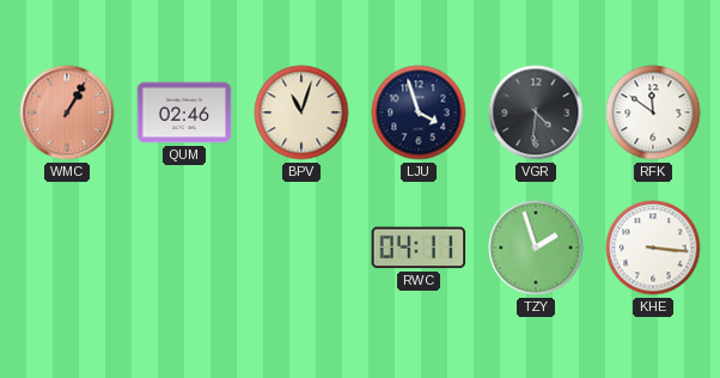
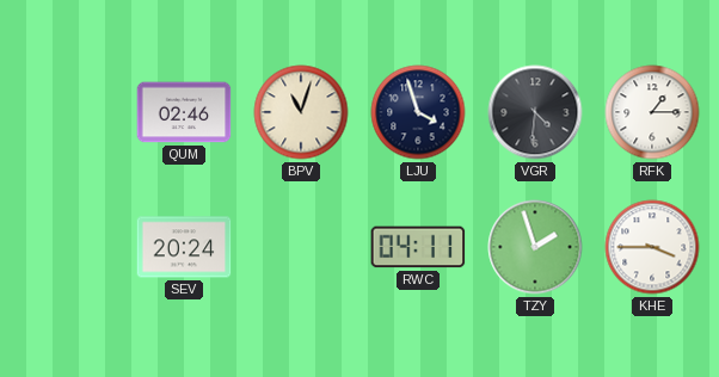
WMC: 1:05 -> none
RFK: 11:51 -> 1:15
SEV: none -> 20:24
KHE: 3:16 -> 3:45
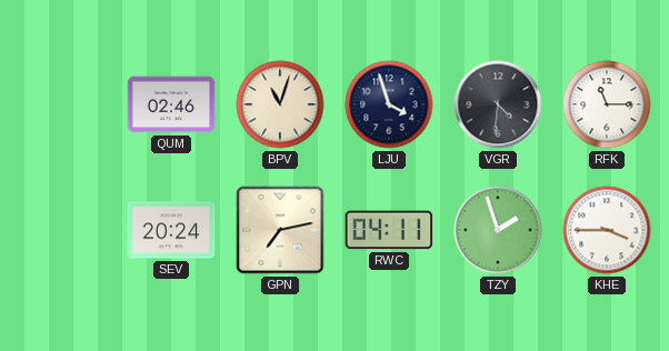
RFK: 1:15 -> 11:15
GPN: none -> 7:13
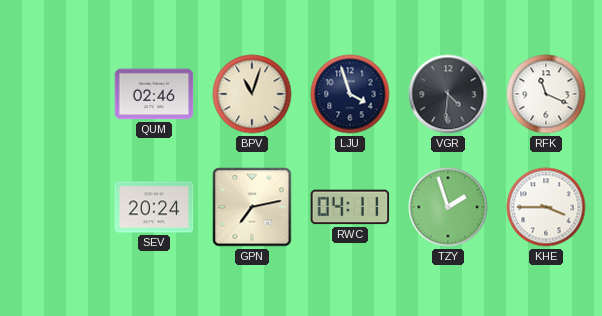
RFK: 11:15 -> 11:19
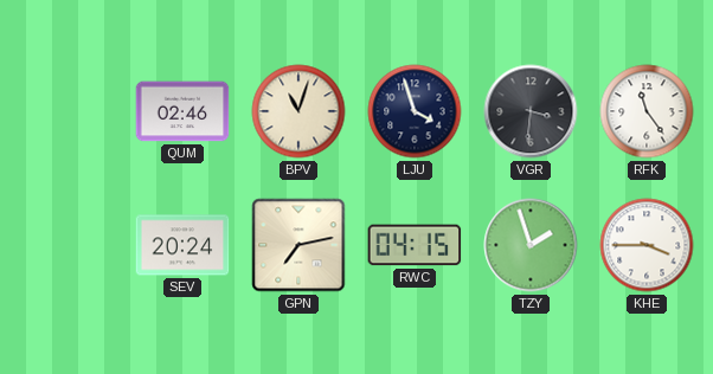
VGR: 4:31 -> 3:31
RFK: 11:19 -> 11:24
RWC: 04:11 -> 04:15
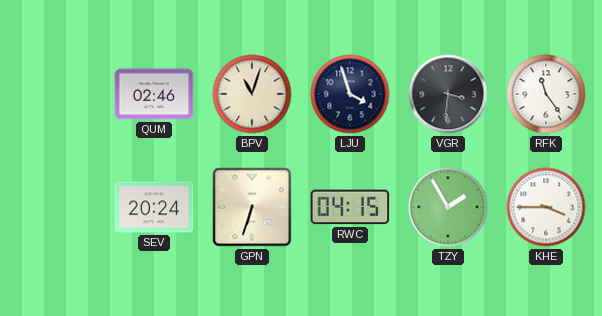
GPN: 7:13 -> 6:33
TZY: 1:57 -> 1:55
